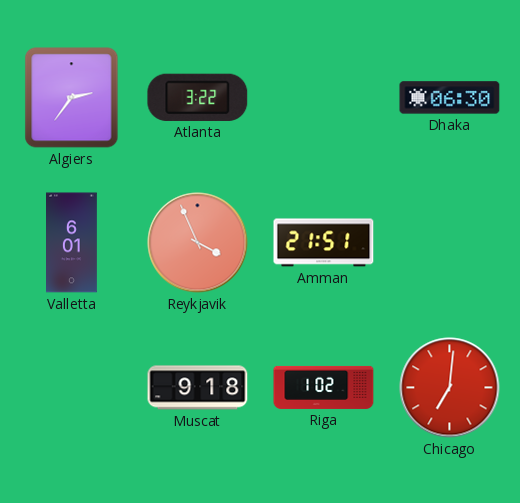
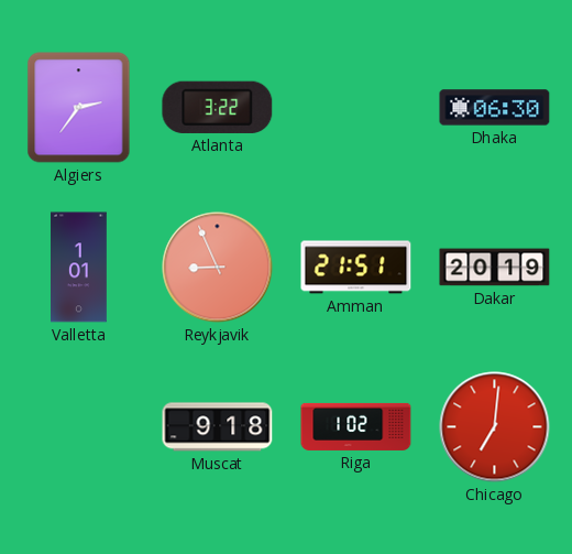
Valletta: 6:01 -> 1:01
Reykjavik: 3:56 -> 8:56
Dakar: none -> 20:19
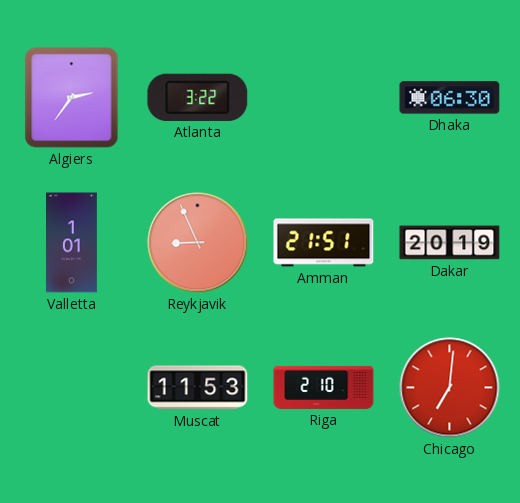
Muscat: 9:18 -> 11:53
Riga: 1:02 -> 2:10
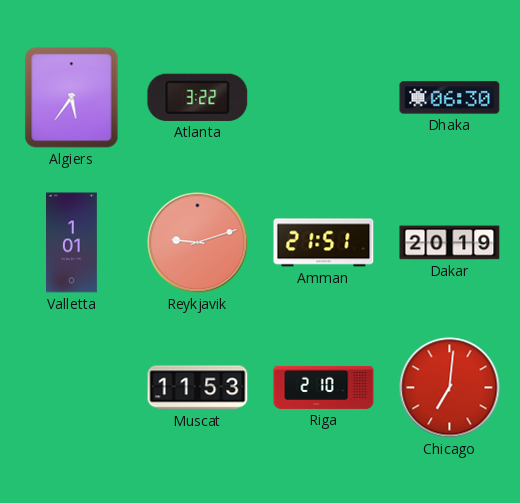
Algiers: 2:36 -> 5:36
Reykjavik: 8:56 -> 9:12
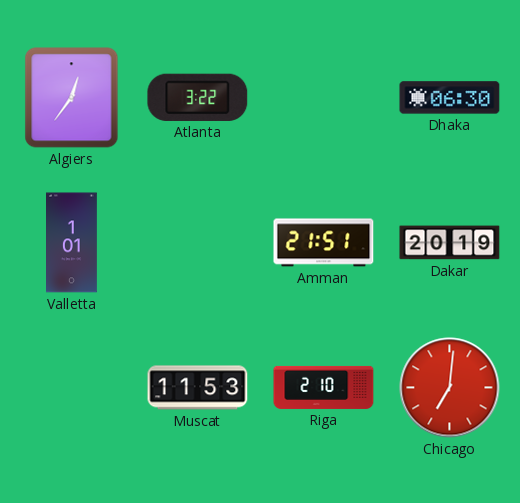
Algiers: 5:36 -> 12:36
Reykjavik: 9:12 -> none
